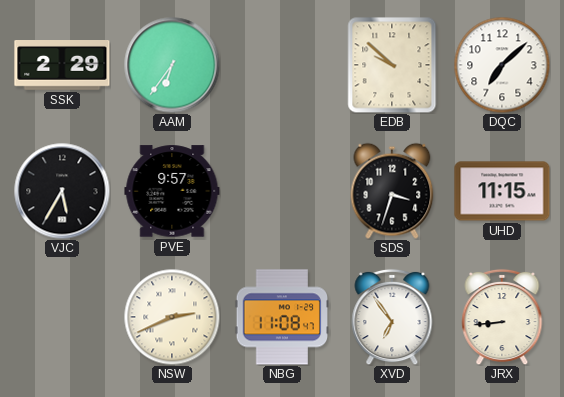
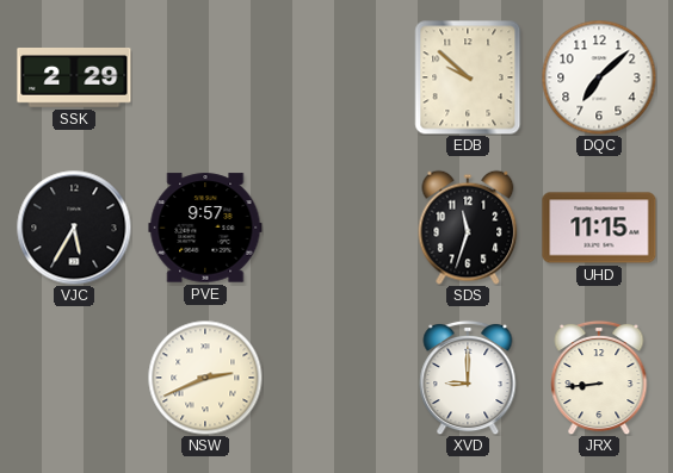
AAM: 6:36 -> none
SDS: 3:33 -> 11:33
NBG: 11:08 -> none
XVD: 6:54 -> 9:00
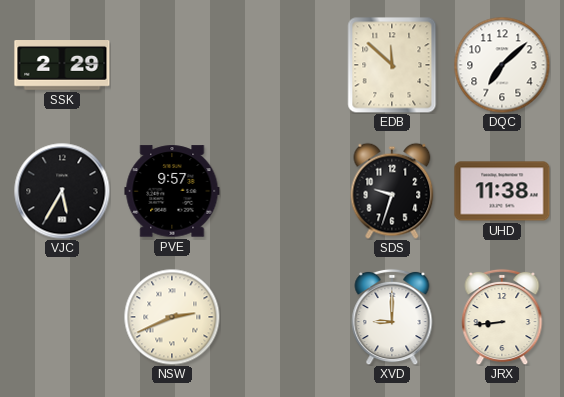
EDB: 9:52 -> 11:52
SDS: 11:33 -> 9:33
UHD: 11:15 -> 11:38
